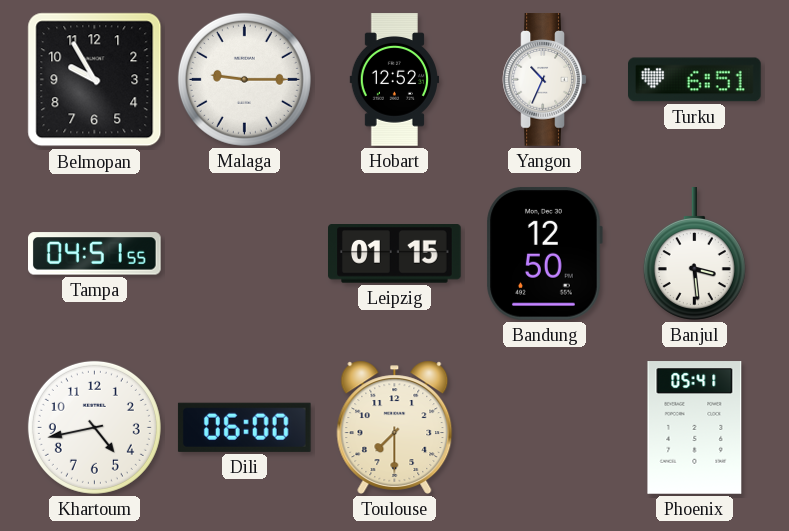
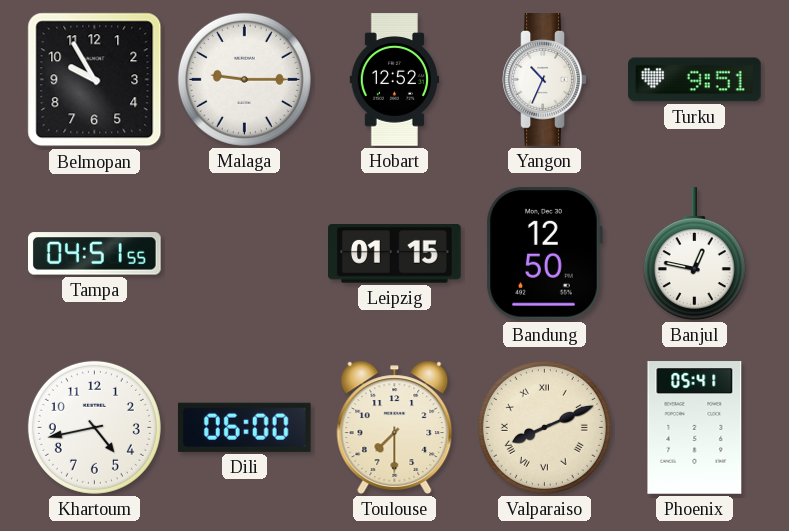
Turku: 6:51 -> 9:51
Banjul: 3:29 -> 12:47
Valparaiso: none -> 8:11
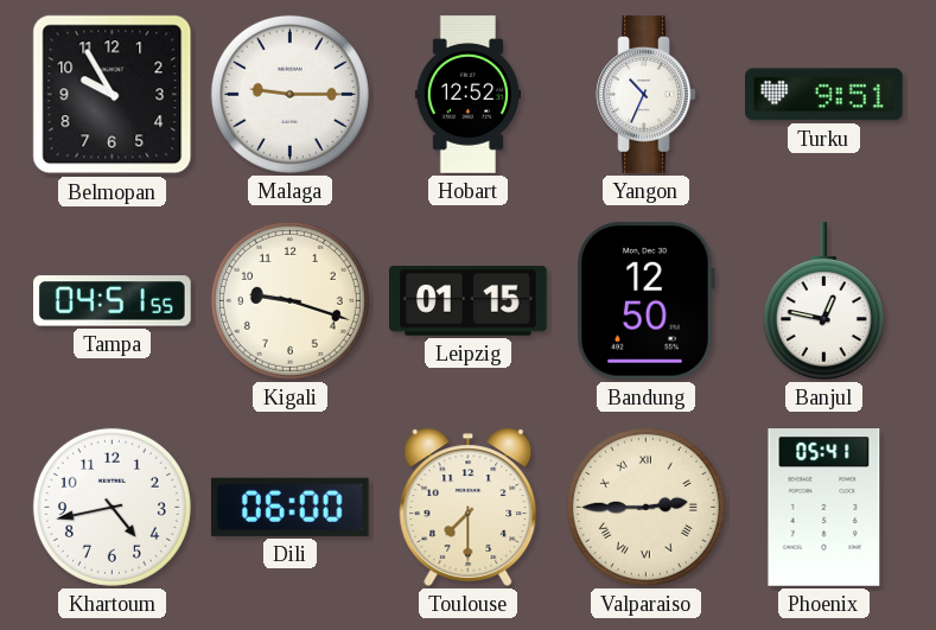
Kigali: none -> 9:18
Valparaiso: 8:11 -> 2:45
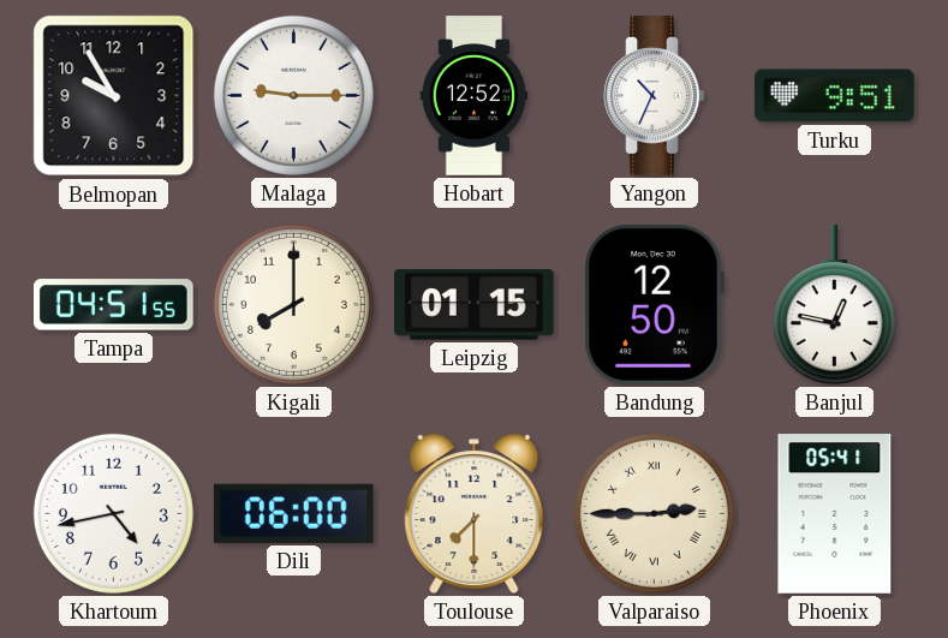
Kigali: 9:18 -> 8:00
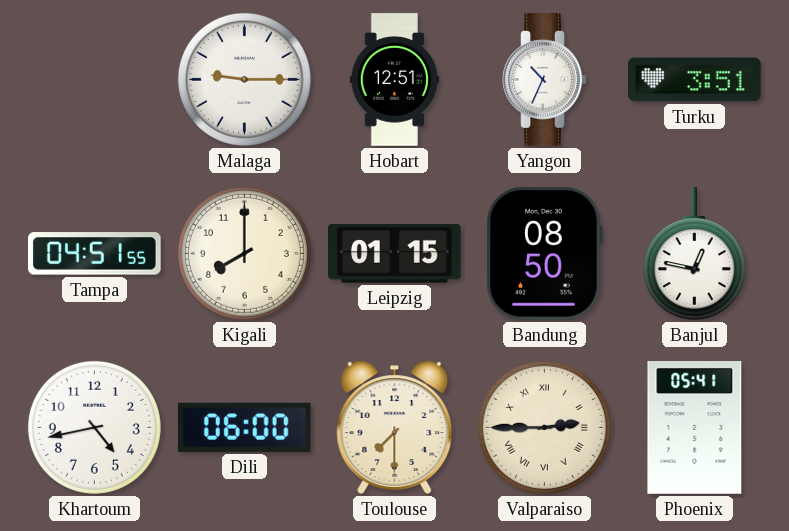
Belmopan: 9:55 -> none
Hobart: 12:52 -> 12:51
Turku: 9:51 -> 3:51
Bandung: 12:50 -> 08:50
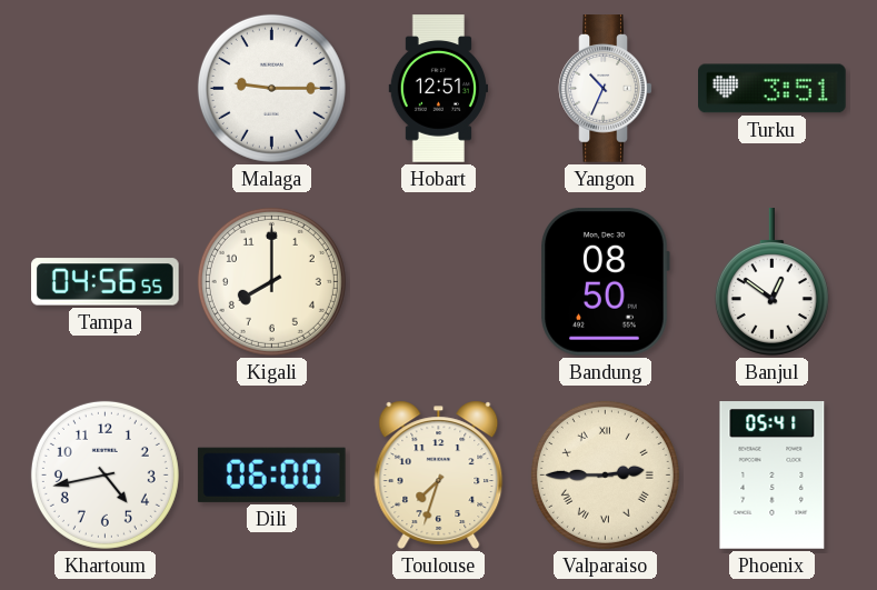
Tampa: 04:51 -> 04:56
Leipzig: 01:15 -> none
Banjul: 12:47 -> 12:51
Toulouse: 7:30 -> 7:33
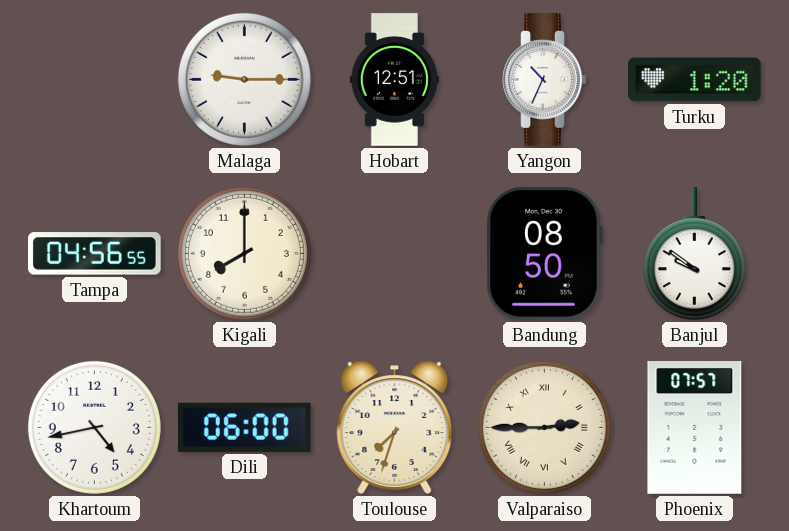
Turku: 3:51 -> 1:20
Banjul: 12:51 -> 9:51
Phoenix: 05:41 -> 07:57
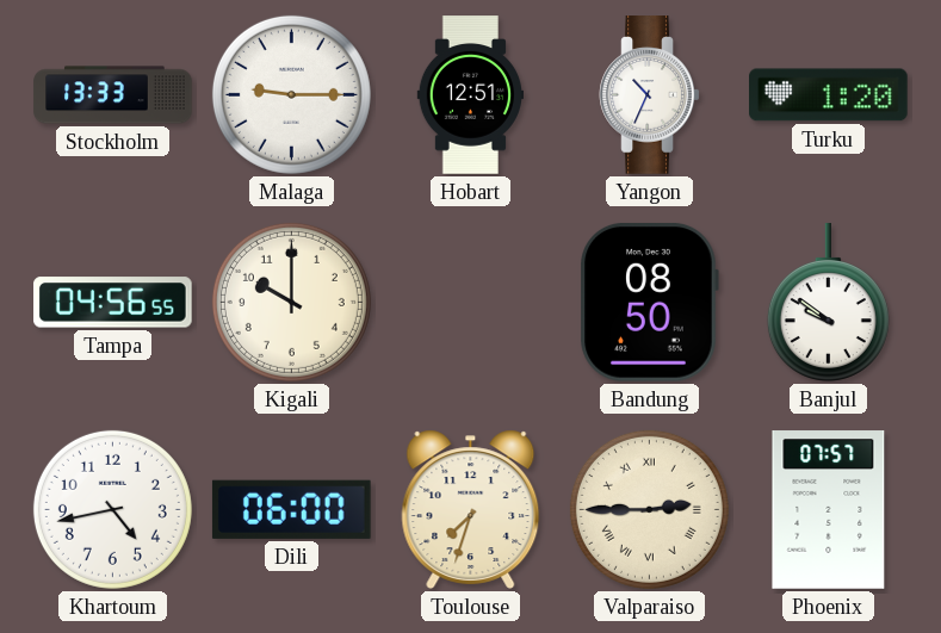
Stockholm: none -> 13:33
Kigali: 8:00 -> 10:00
